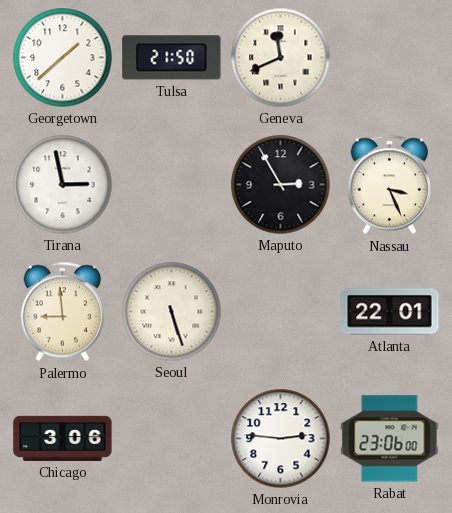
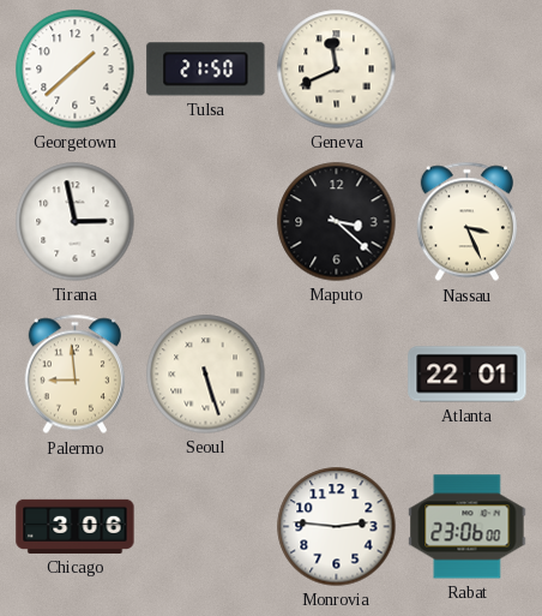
Maputo: 2:55 -> 3:22
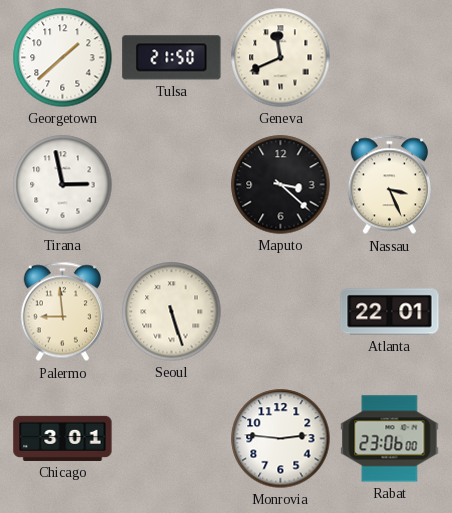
Chicago: 3:06 -> 3:01
